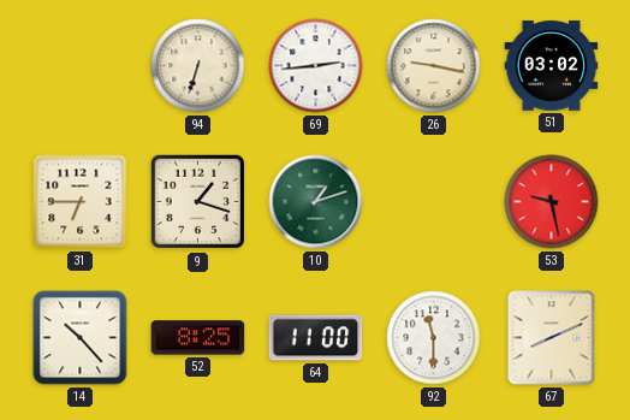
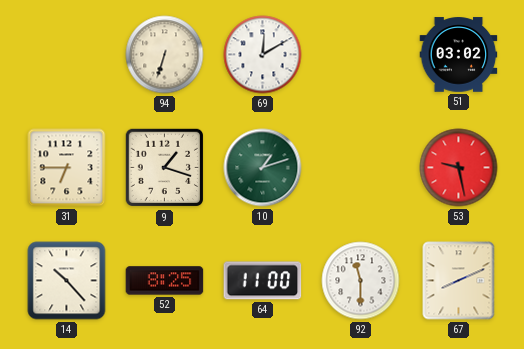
69: 2:44 -> 12:10
26: 9:17 -> none
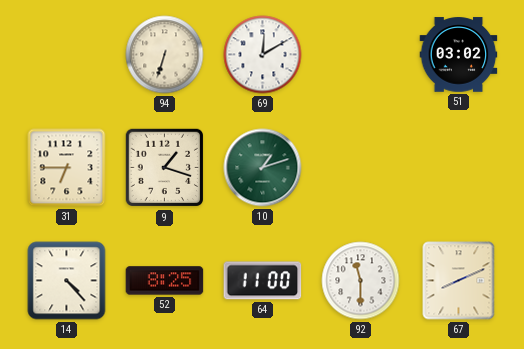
53: 9:28 -> none
14: 10:23 -> 4:23
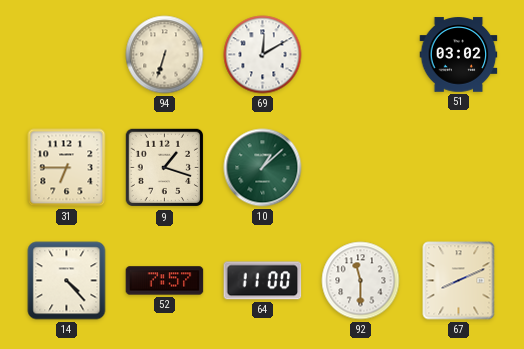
10: 1:12 -> 1:08
52: 8:25 -> 7:57
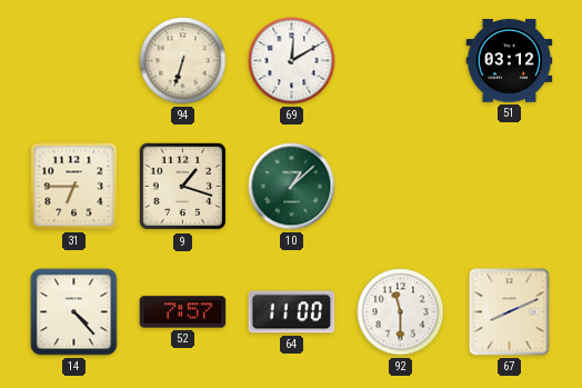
51: 03:02 -> 03:12
